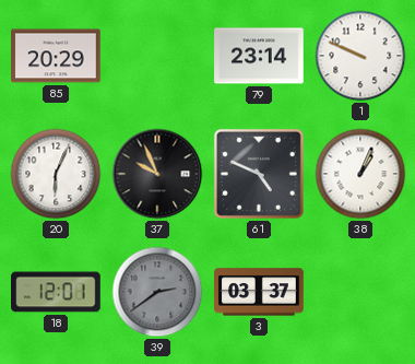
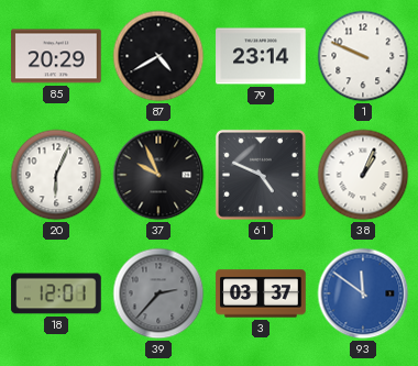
87: none -> 4:40
39: 2:39 -> 2:37
93: none -> 11:51
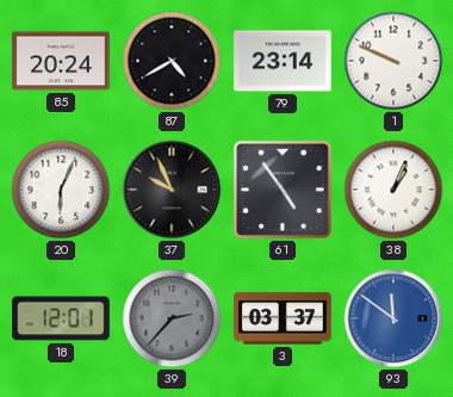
85: 20:29 -> 20:24
61: 4:49 -> 4:54
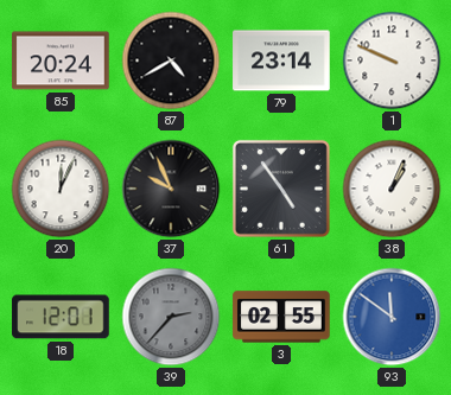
20: 6:04 -> 12:04
3: 03:37 -> 02:55
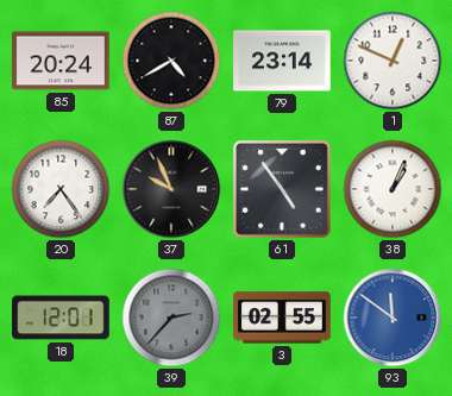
1: 9:49 -> 12:49
20: 12:04 -> 7:24
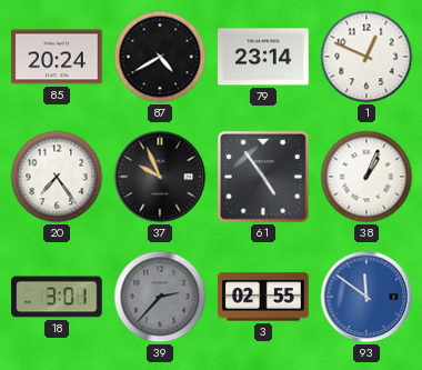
18: 12:01 -> 3:01
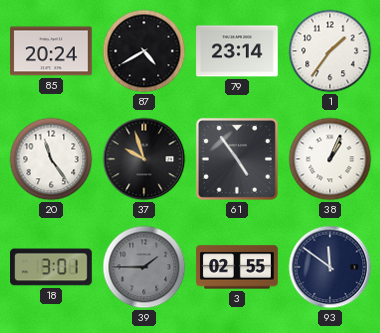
1: 12:49 -> 1:36
20: 7:24 -> 11:24
37: 9:56 -> 9:57
39: 2:37 -> 1:45
93 dial: blue -> navy
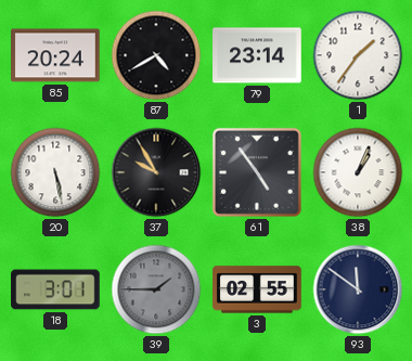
20: 11:24 -> 5:28
37: 9:57 -> 9:55
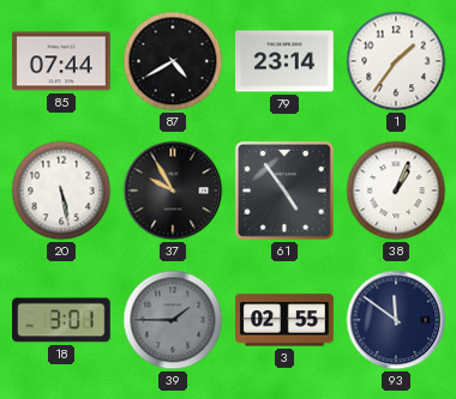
85: 20:24 -> 07:44
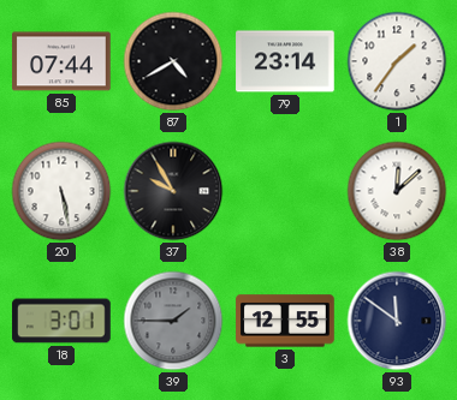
61: 4:54 -> none
38: 1:04 -> 12:08
3: 02:55 -> 12:55
